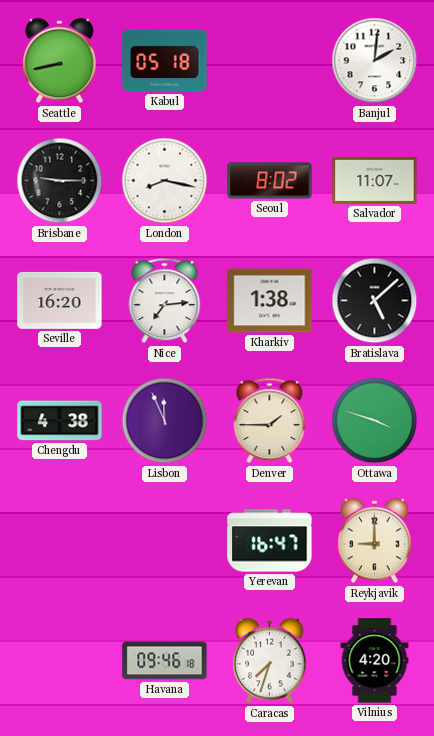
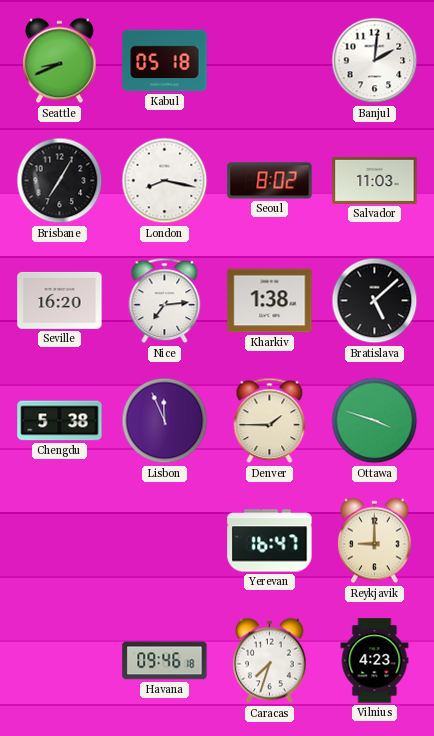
Seattle: 8:43 -> 8:41
Brisbane: 9:15 -> 7:05
Salvador: 11:07 -> 11:03
Chengdu: 4:38 -> 5:38
Vilnius: 4:20 -> 4:23
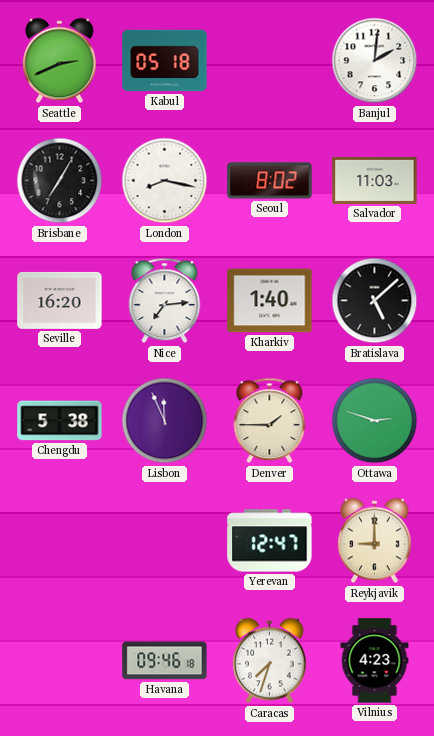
Seattle: 8:41 -> 2:41
Kharkiv: 1:38 -> 1:40
Ottawa: 3:48 -> 2:48
Yerevan: 16:47 -> 12:47
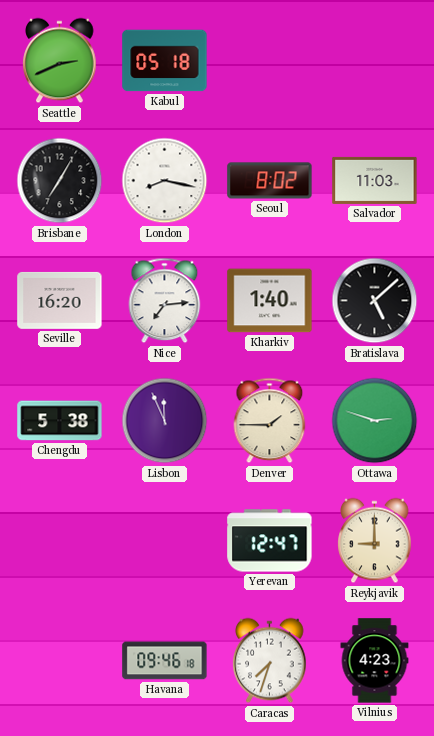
Banjul: 2:01 -> none
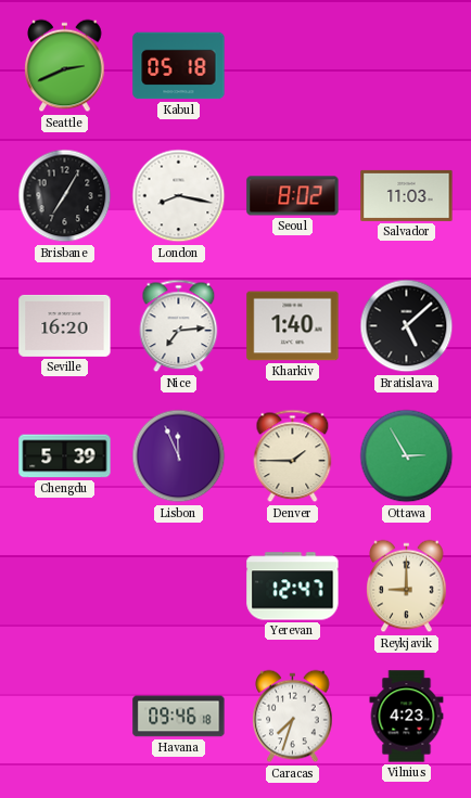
Chengdu: 5:38 -> 5:39
Ottawa: 2:48 -> 2:55
